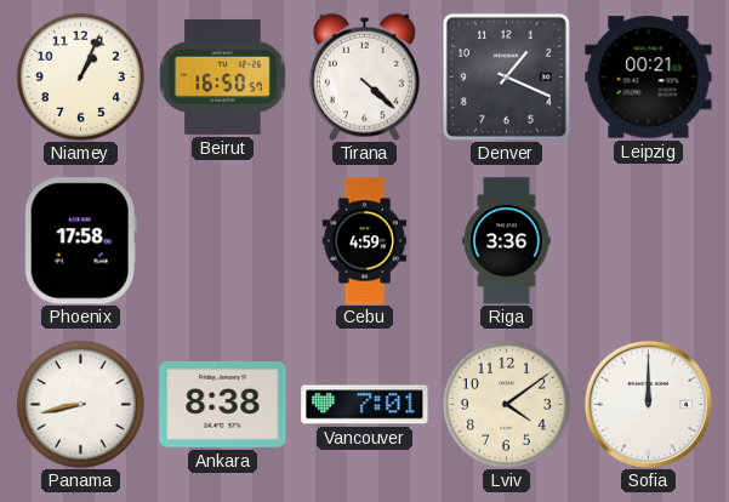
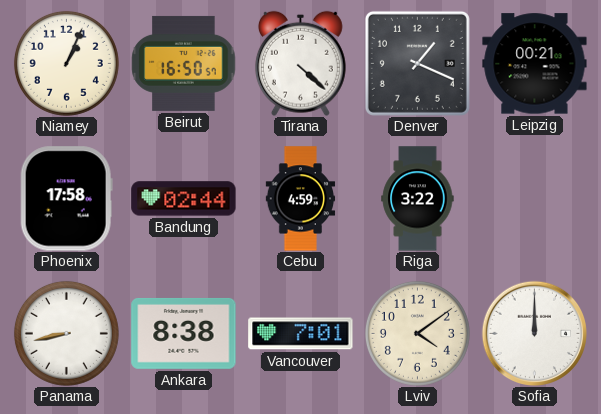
Bandung: none -> 02:44
Riga: 3:36 -> 3:22
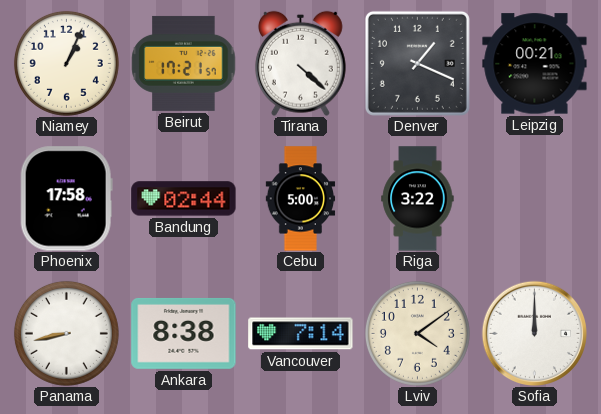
Beirut: 16:50 -> 17:21
Cebu: 4:59 -> 5:00
Vancouver: 7:01 -> 7:14
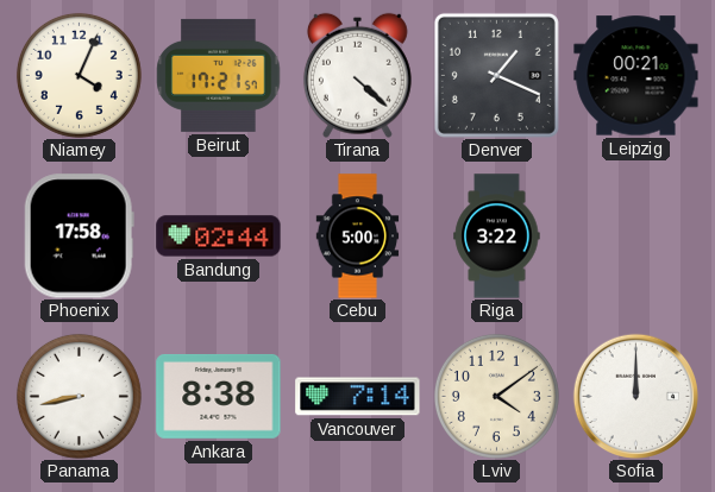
Niamey: 1:04 -> 4:04
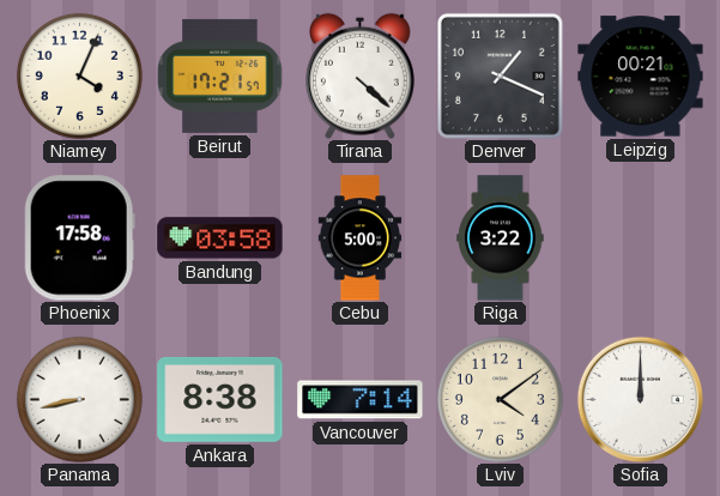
Bandung: 02:44 -> 03:58
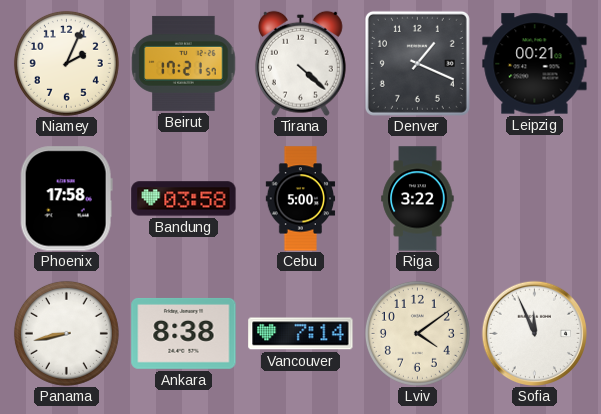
Niamey: 4:04 -> 2:04
Sofia: 12:00 -> 11:56
